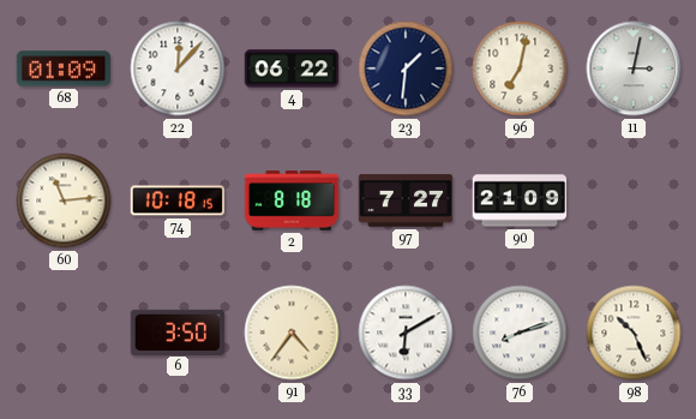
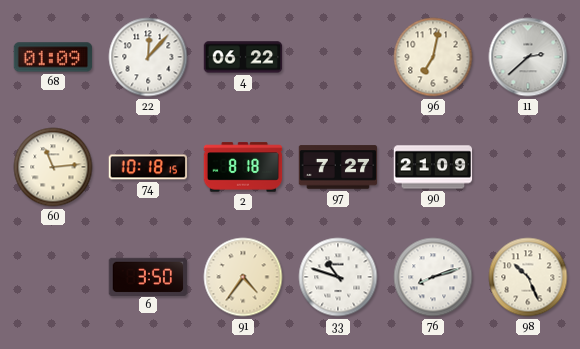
23: 1:31 -> none
11: 3:02 -> 2:38
33: 6:10 -> 10:48
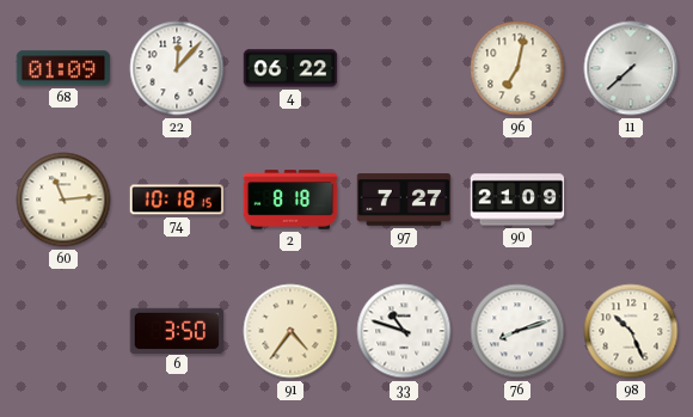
11: 2:38 -> 7:38
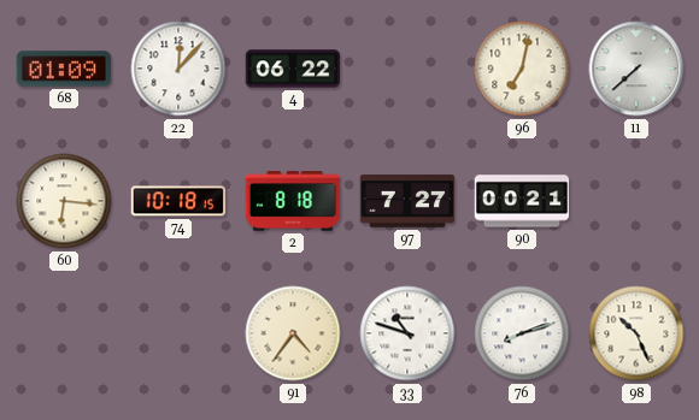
60: 11:14 -> 6:16
90: 21:09 -> 00:21
6: 3:50 -> none
